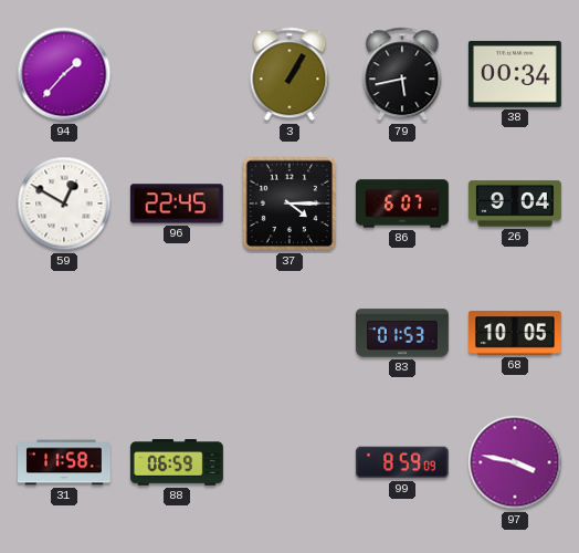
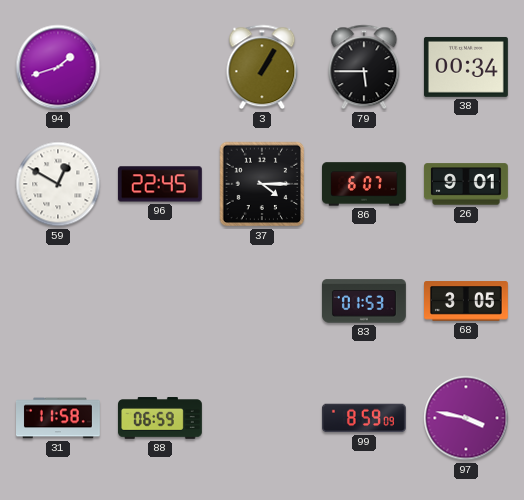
94: 1:37 -> 1:42
79: 5:43 -> 5:45
26: 9:04 -> 9:01
68: 10:05 -> 3:05
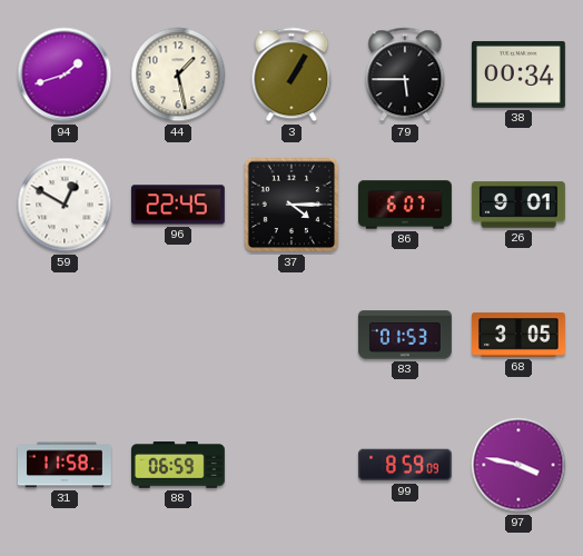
44: none -> 1:28
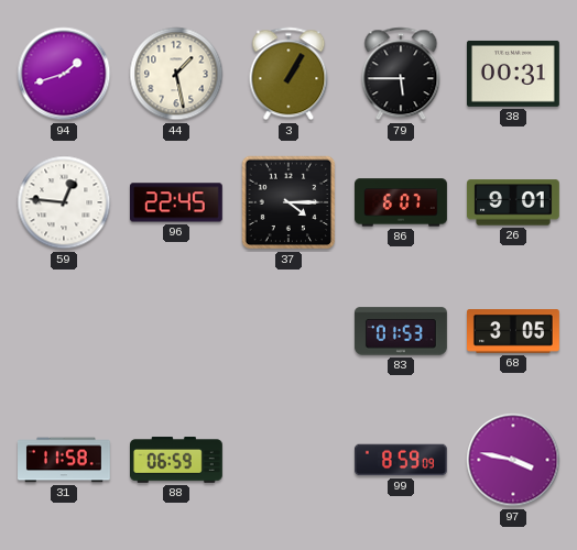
38: 00:34 -> 00:31
59: 12:50 -> 12:46
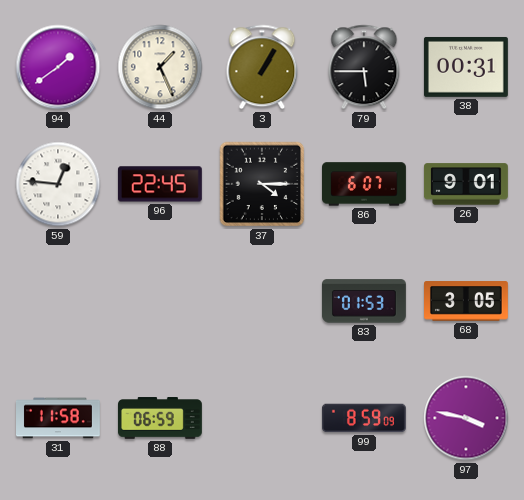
94: 1:42 -> 1:39
44: 1:28 -> 1:26
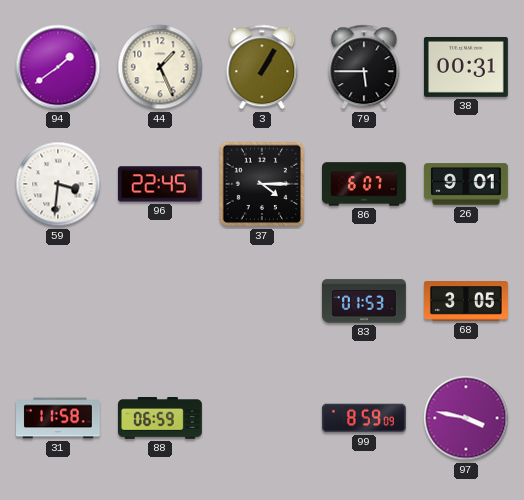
59: 12:46 -> 3:31
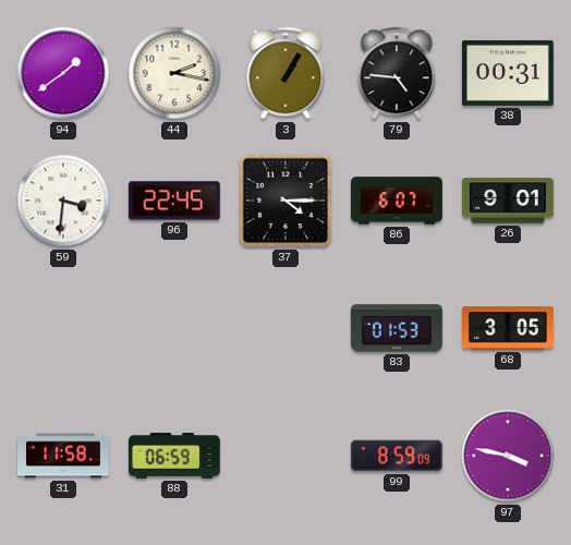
44: 1:26 -> 2:17
79: 5:45 -> 4:46
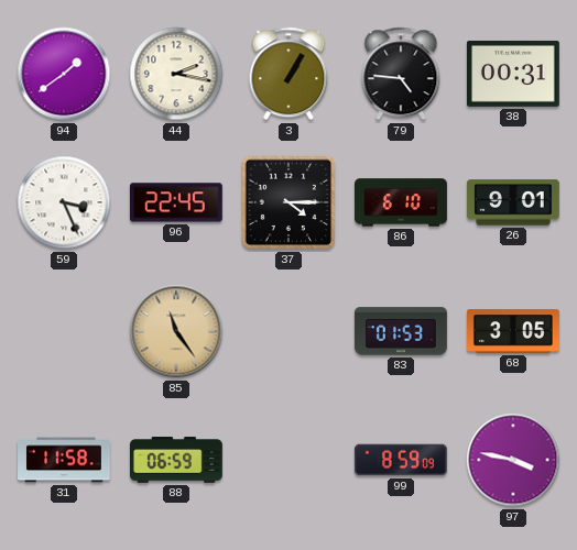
59: 3:31 -> 3:26
86: 6:07 -> 6:10
85: none -> 11:24
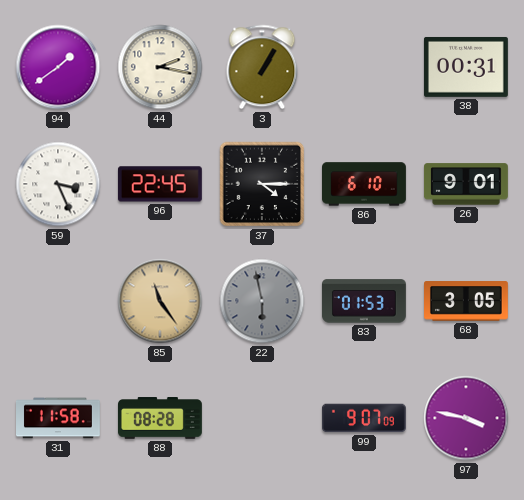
79: 4:46 -> none
22: none -> 5:58
88: 06:59 -> 08:28
99: 8:59 -> 9:07
